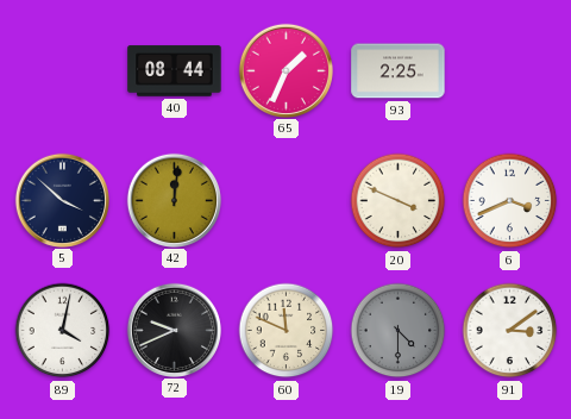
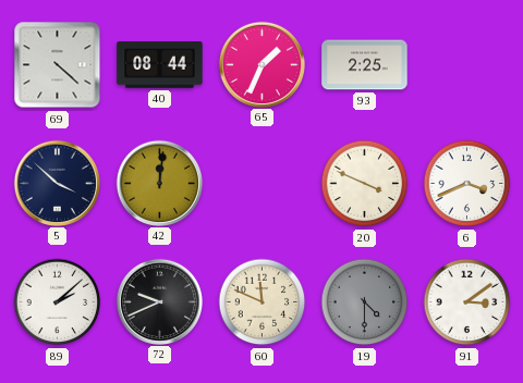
69: none -> 4:22
89: 4:02 -> 2:08
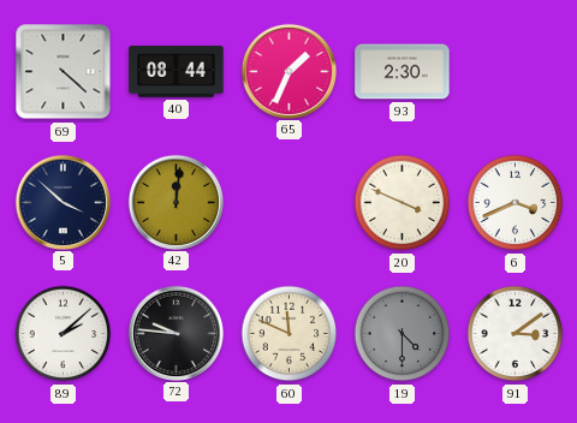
93: 2:25 -> 2:30
72: 9:41 -> 9:46
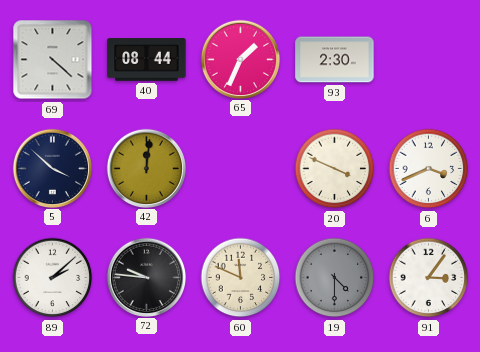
91: 3:09 -> 3:06
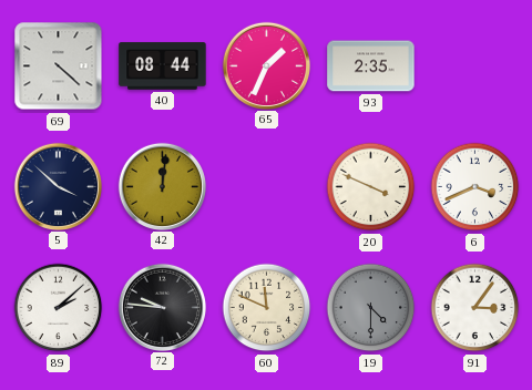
93: 2:30 -> 2:35
